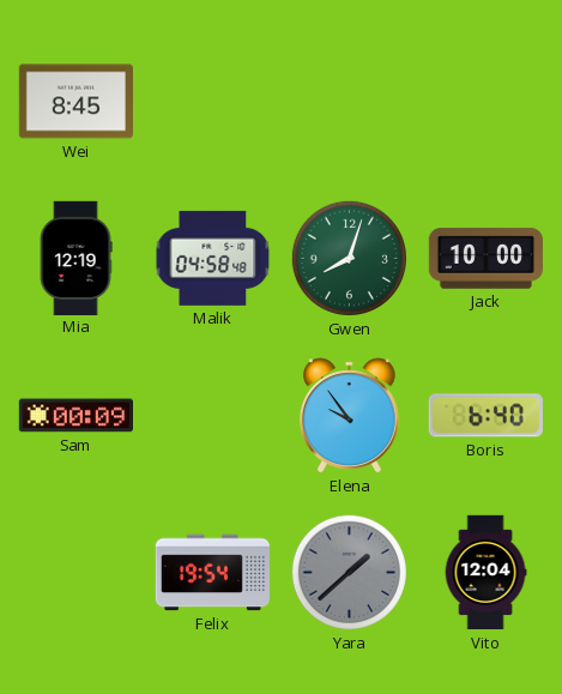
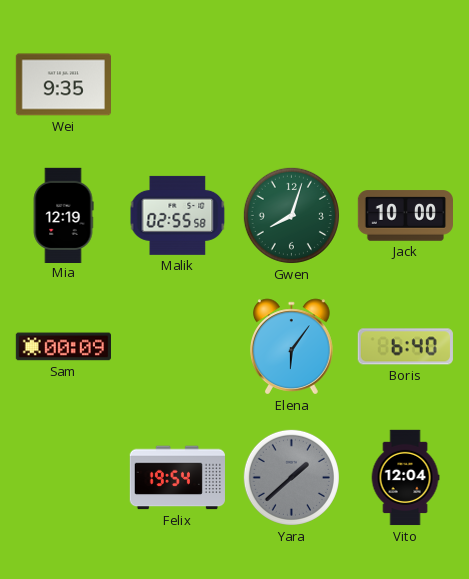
Wei: 8:45 -> 9:35
Malik: 04:58 -> 02:55
Elena: 9:54 -> 6:06
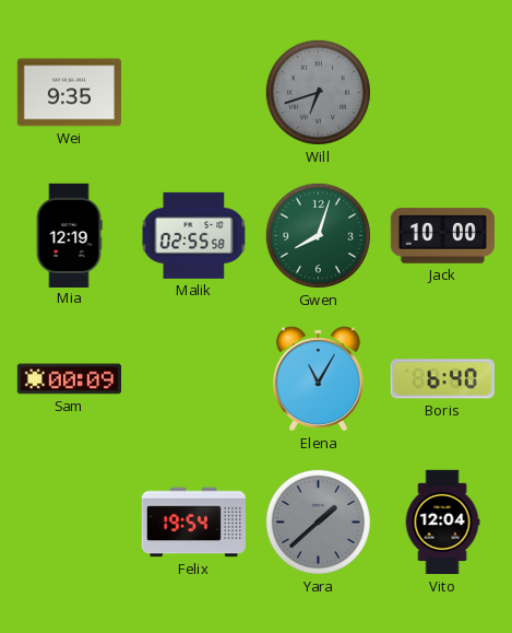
Will: none -> 6:42
Elena: 6:06 -> 11:05
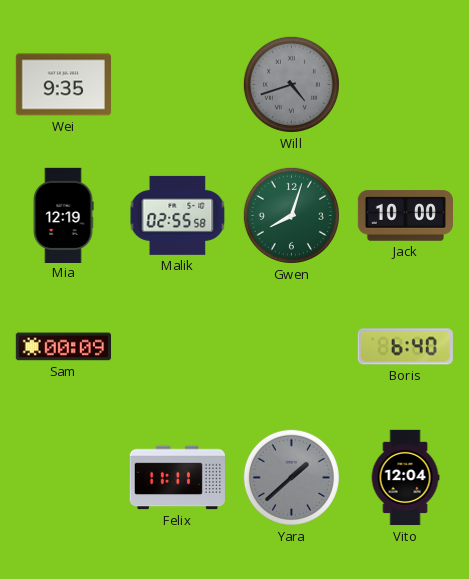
Will: 6:42 -> 4:42
Elena: 11:05 -> none
Felix: 19:54 -> 11:11
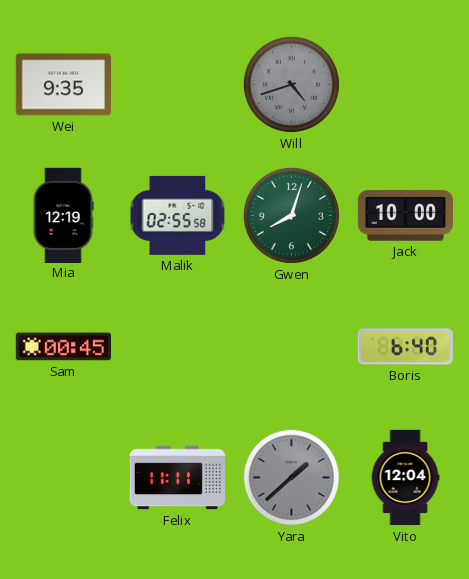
Sam: 00:09 -> 00:45
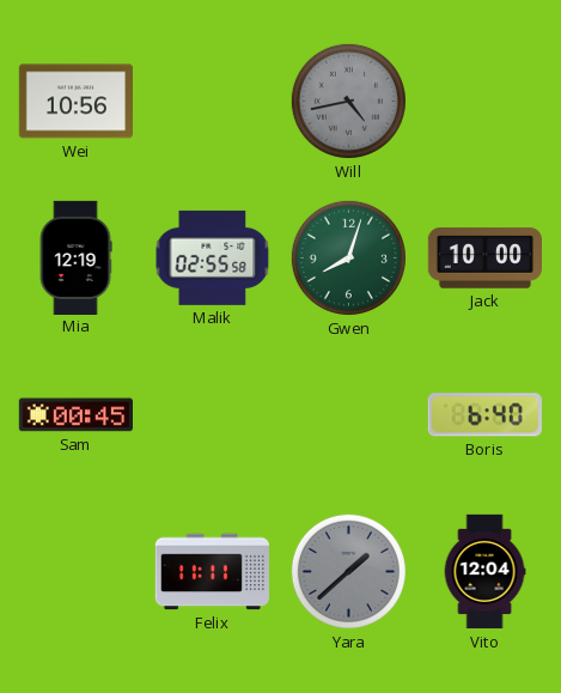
Wei: 9:35 -> 10:56
Will: 4:42 -> 4:43
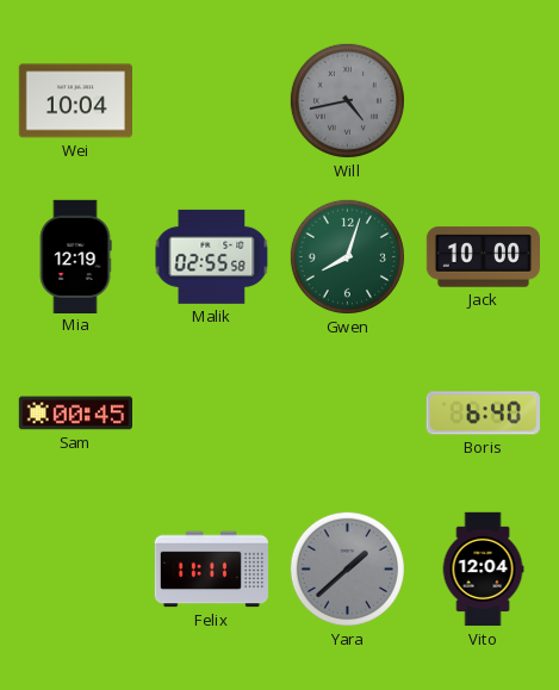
Wei: 10:56 -> 10:04
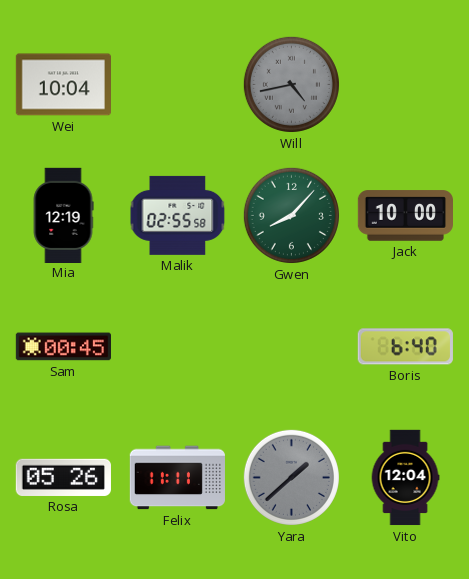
Gwen: 8:03 -> 8:07
Rosa: none -> 05:26
